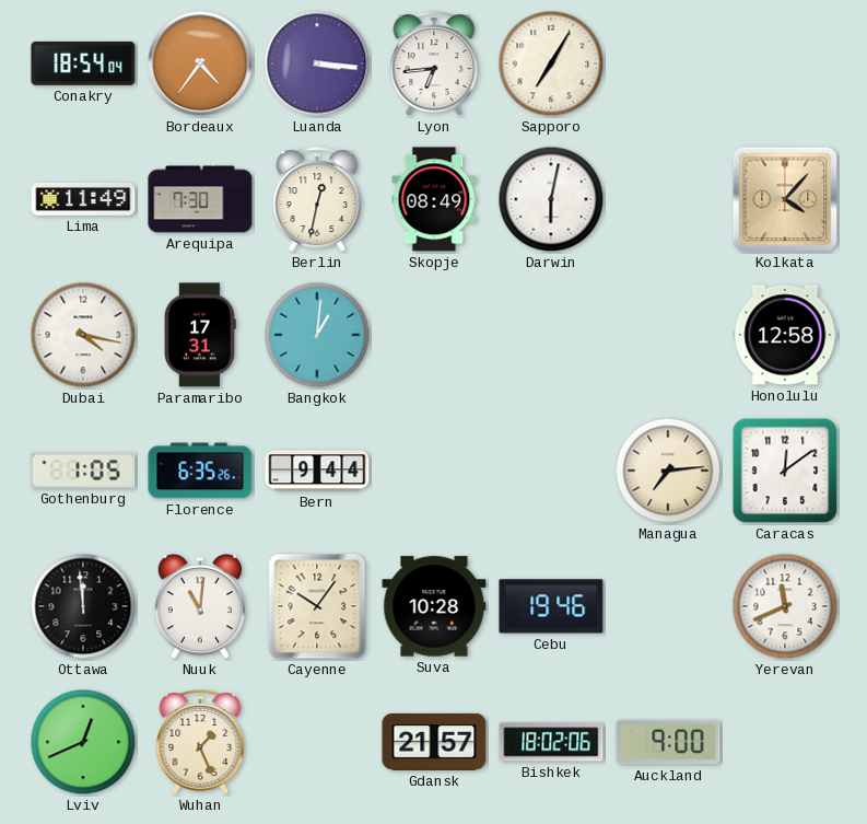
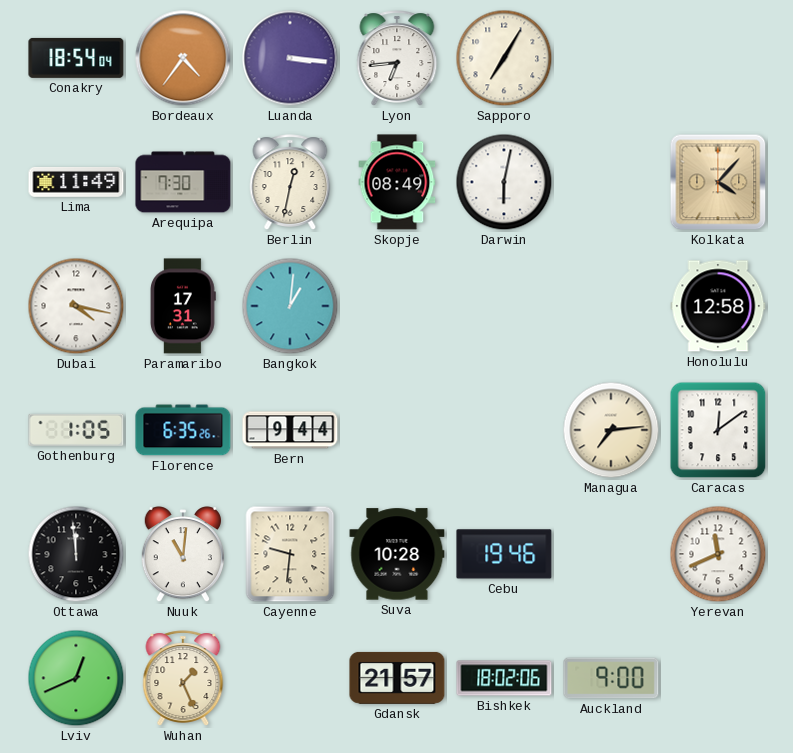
Cayenne: 10:06 -> 9:31
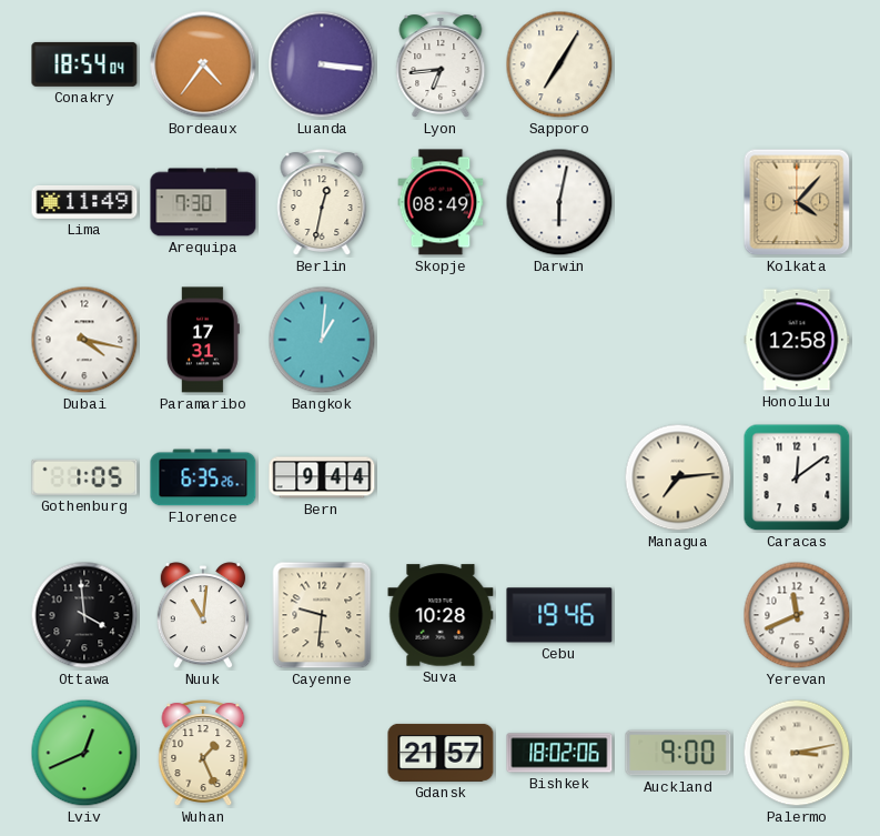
Ottawa: 11:59 -> 3:59
Palermo: none -> 3:13
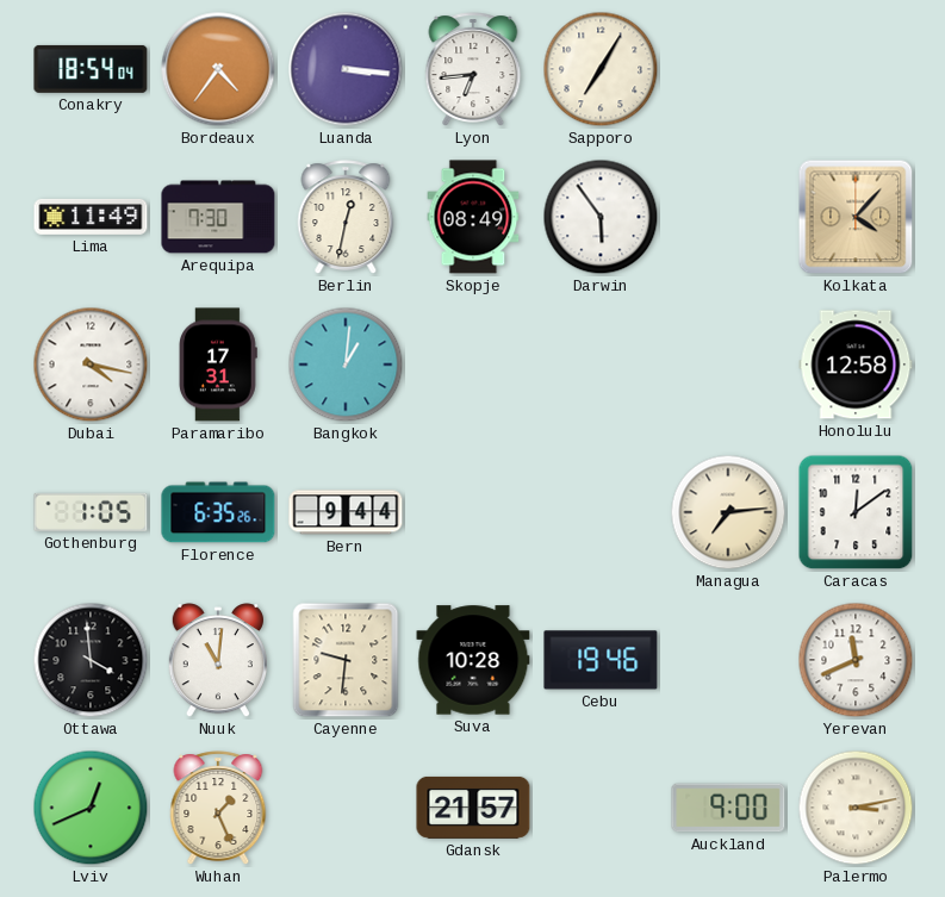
Darwin: 6:02 -> 5:54
Bishkek: 18:02 -> none
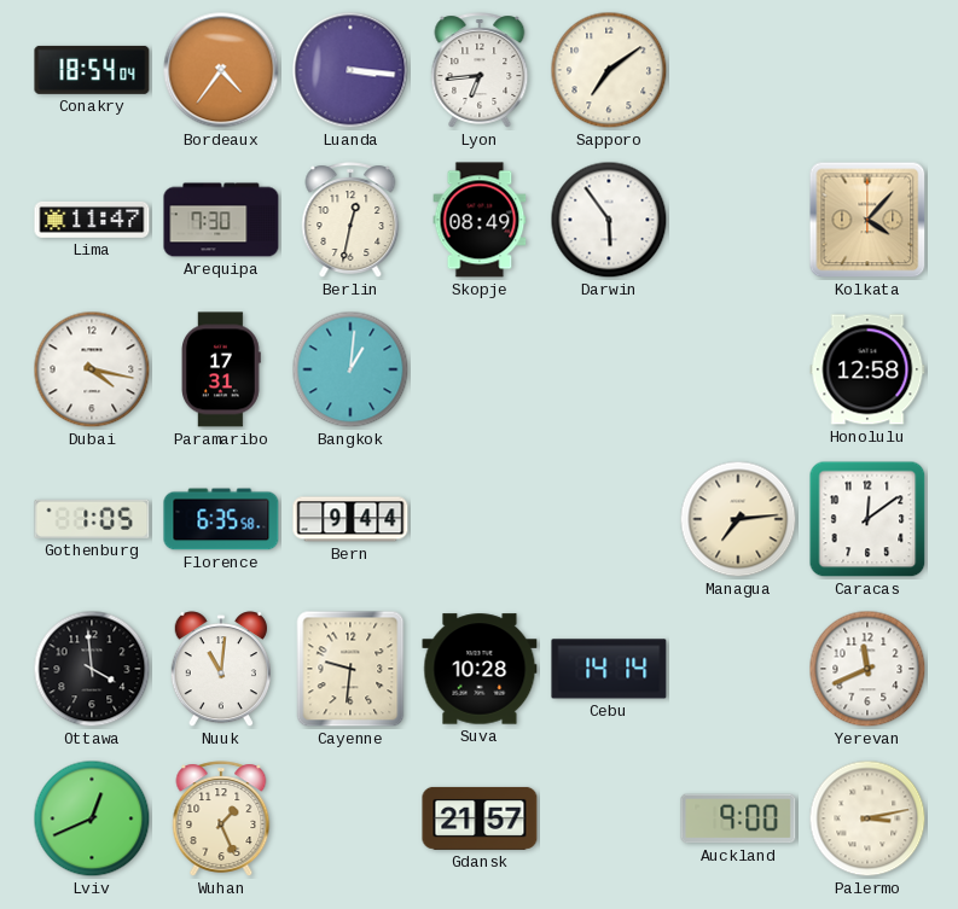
Sapporo: 7:05 -> 7:09
Lima: 11:49 -> 11:47
Florence: 6:35:26 -> 6:35:58
Cebu: 19:46 -> 14:14
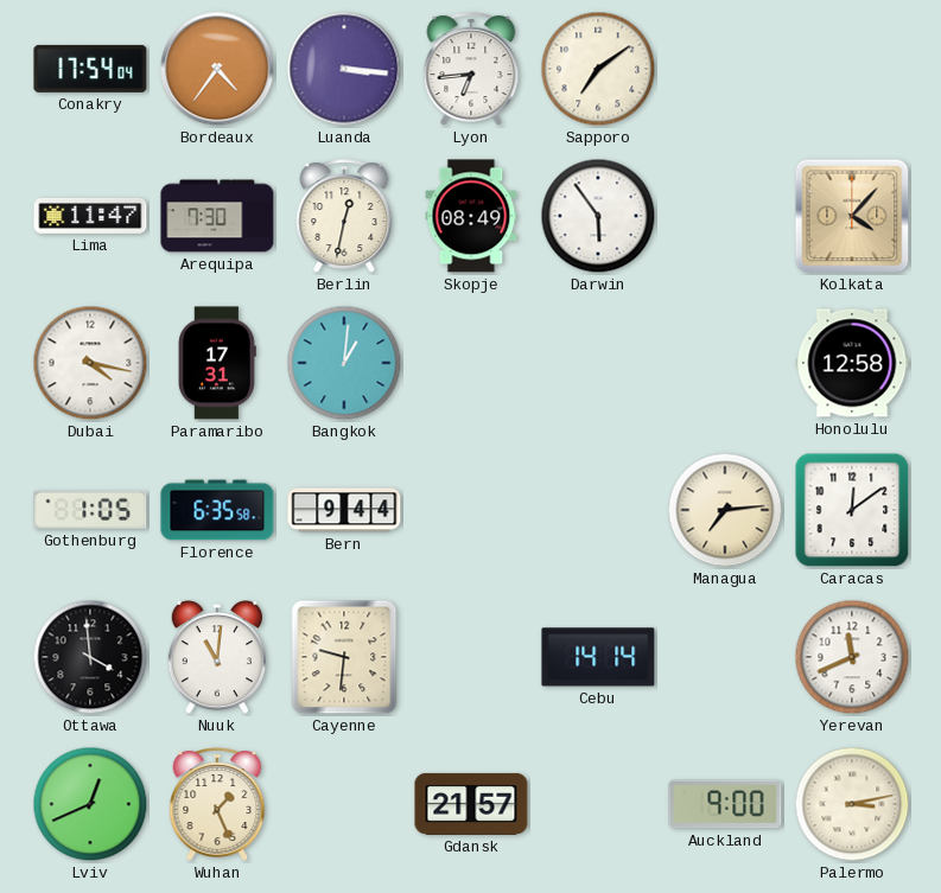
Conakry: 18:54 -> 17:54
Suva: 10:28 -> none
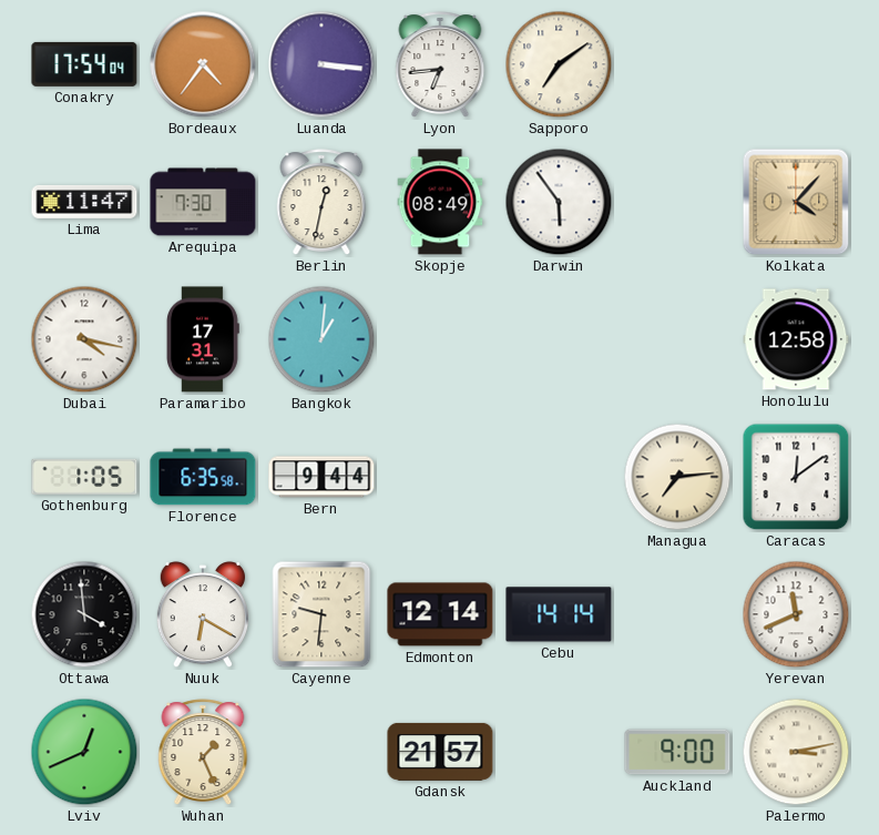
Nuuk: 11:01 -> 6:20
Edmonton: none -> 12:14
